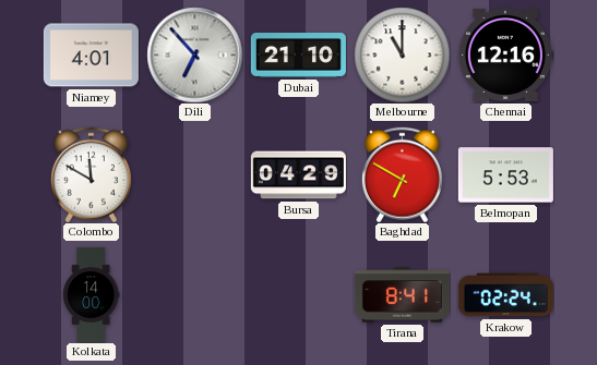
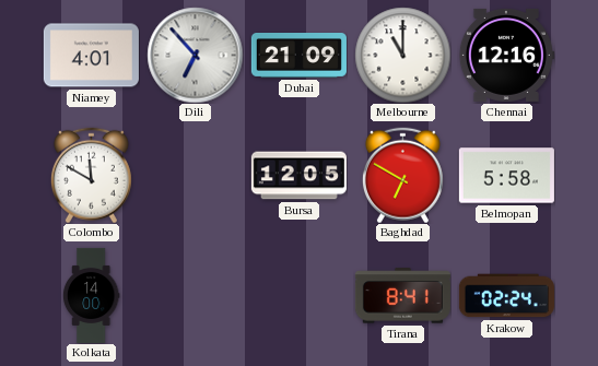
Dubai: 21:10 -> 21:09
Bursa: 04:29 -> 12:05
Belmopan: 5:53 -> 5:58
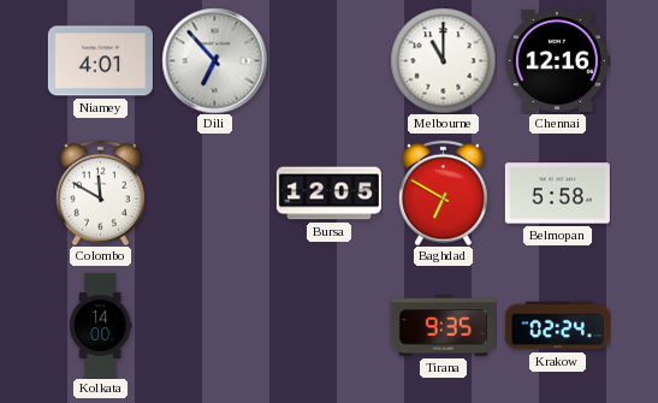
Dubai: 21:09 -> none
Tirana: 8:41 -> 9:35
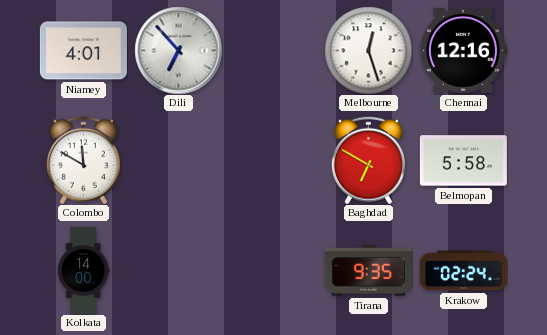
Melbourne: 11:00 -> 12:27
Bursa: 12:05 -> none
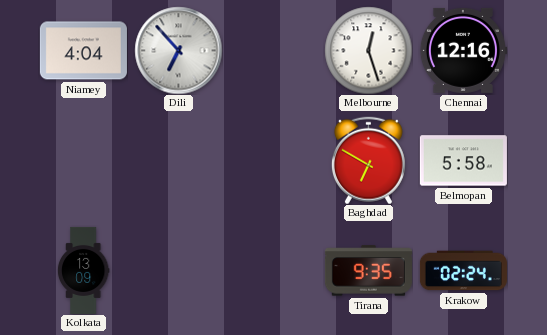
Niamey: 4:01 -> 4:04
Colombo: 11:50 -> none
Kolkata: 14:00 -> 13:09
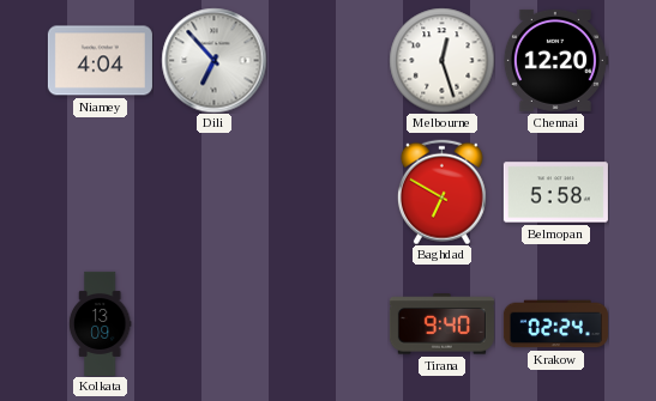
Chennai: 12:16 -> 12:20
Tirana: 9:35 -> 9:40
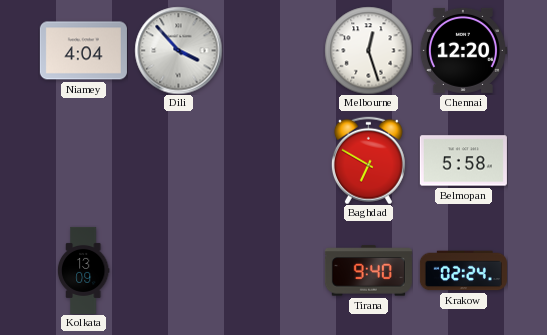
Dili: 6:53 -> 3:53
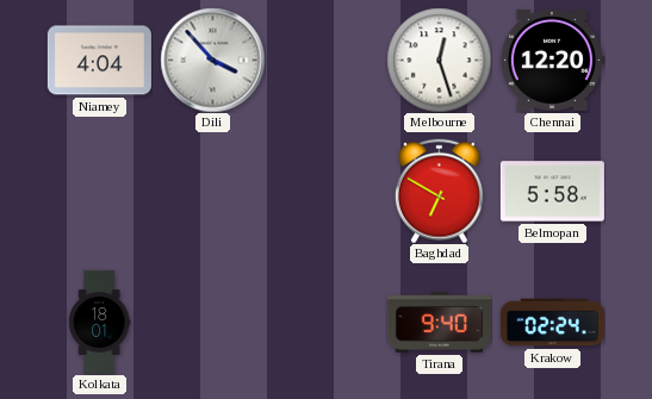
Kolkata: 13:09 -> 18:01
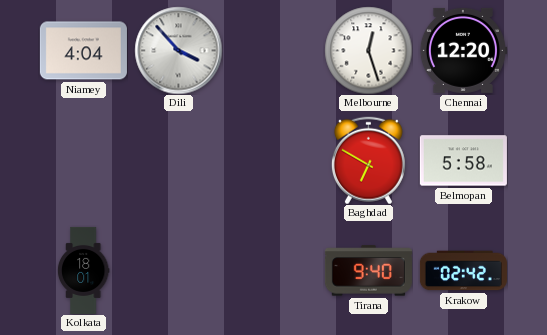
Krakow: 02:24 -> 02:42
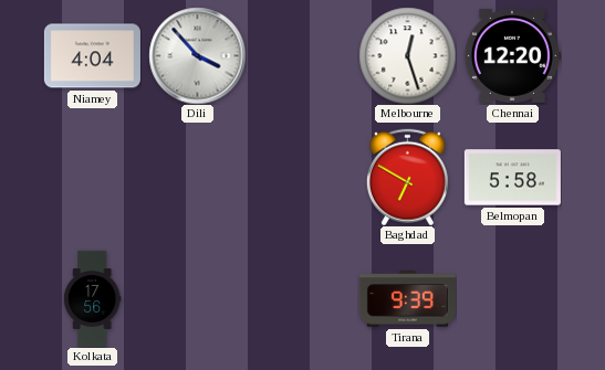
Kolkata: 18:01 -> 17:56
Tirana: 9:40 -> 9:39
Krakow: 02:42 -> none
